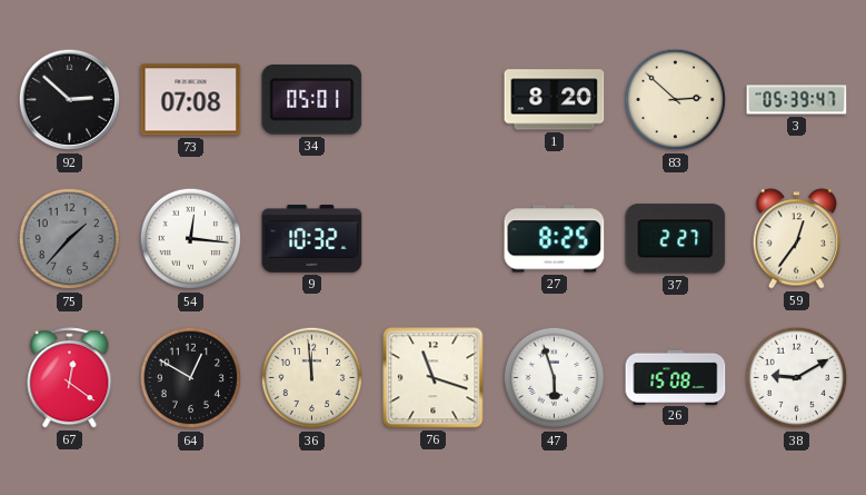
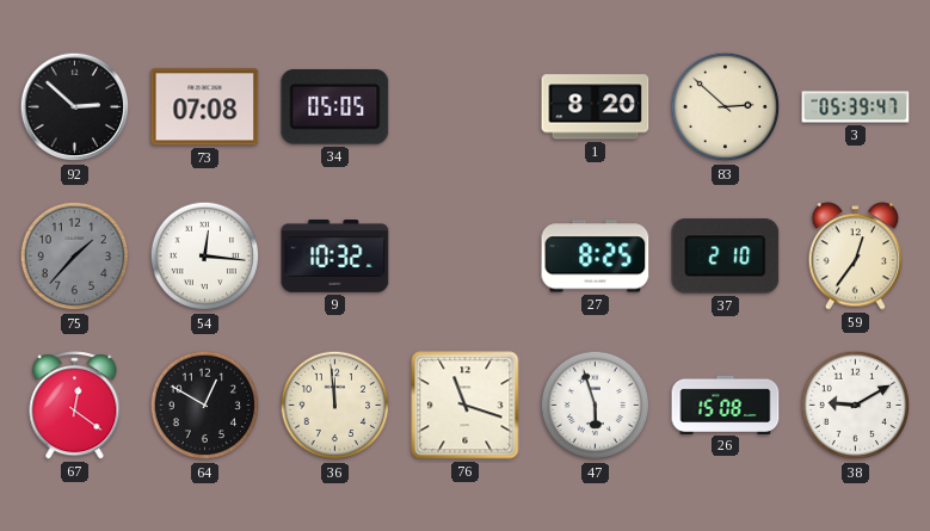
34: 05:01 -> 05:05
37: 2:27 -> 2:10
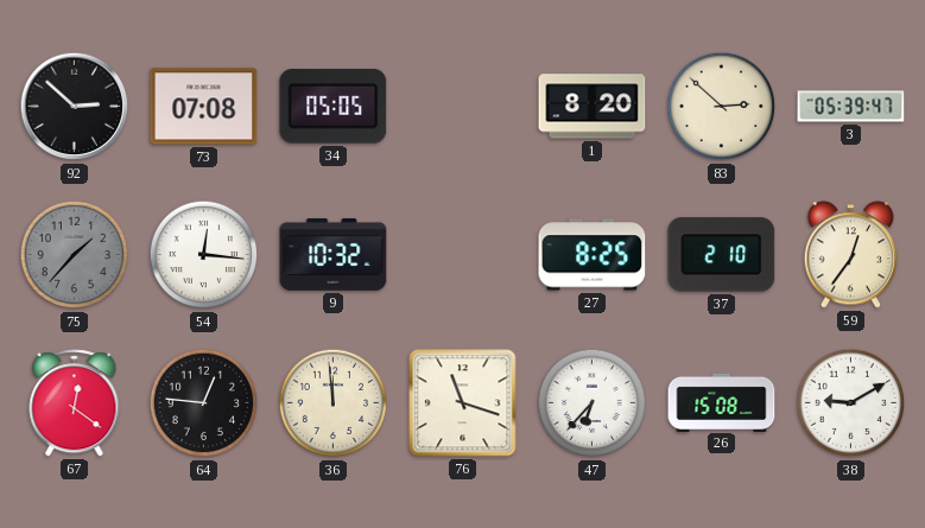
64: 12:50 -> 12:46
47: 5:57 -> 6:37
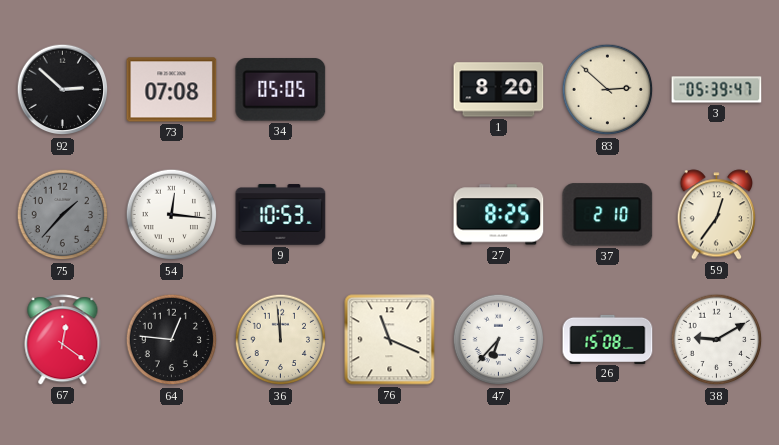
9: 10:32 -> 10:53
76: 11:18 -> 11:19
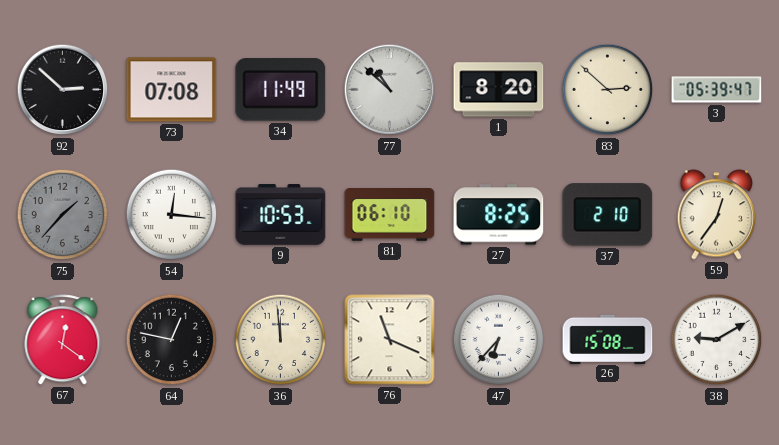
34: 05:05 -> 11:49
77: none -> 10:52
81: none -> 06:10
64: 12:46 -> 12:47
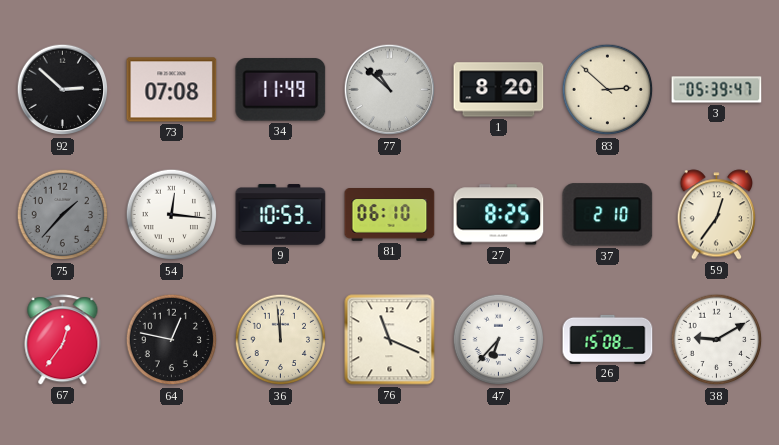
67: 12:21 -> 12:36
